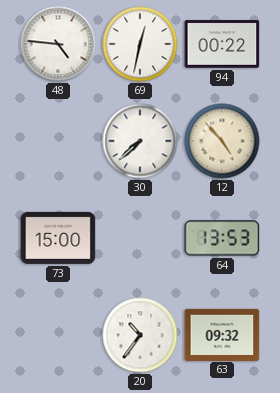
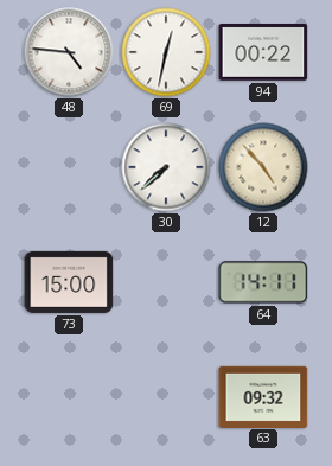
64: 13:53 -> 14:11
20: 10:36 -> none
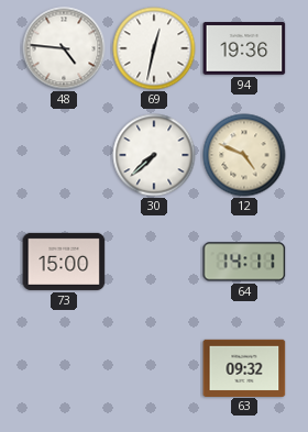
94: 00:22 -> 19:36
12: 4:53 -> 4:49
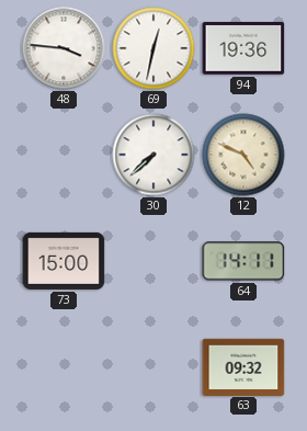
48: 4:46 -> 3:46
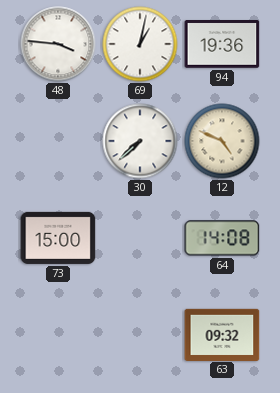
69: 12:32 -> 1:02
64: 14:11 -> 14:08
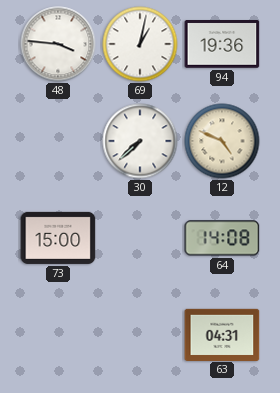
63: 09:32 -> 04:31
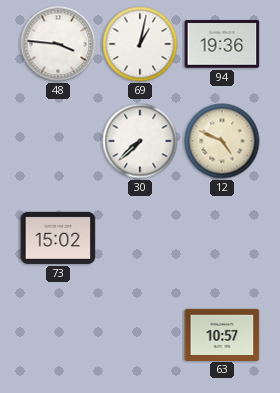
73: 15:00 -> 15:02
64: 14:08 -> none
63: 04:31 -> 10:57
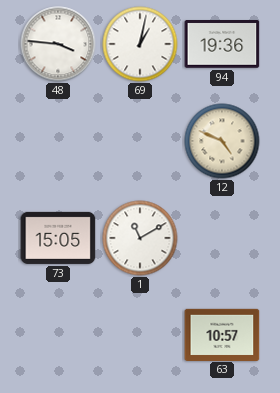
30: 7:38 -> none
73: 15:02 -> 15:05
1: none -> 11:10
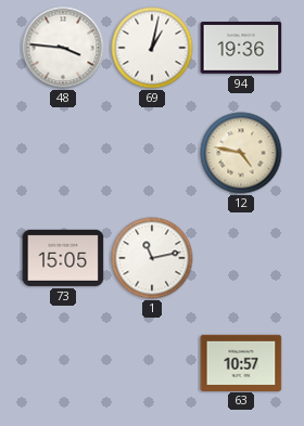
12: 4:49 -> 4:47
1: 11:10 -> 11:13
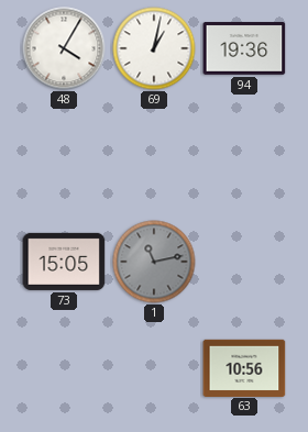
48: 3:46 -> 4:05
12: 4:47 -> none
1 dial: white -> grey
63: 10:57 -> 10:56
